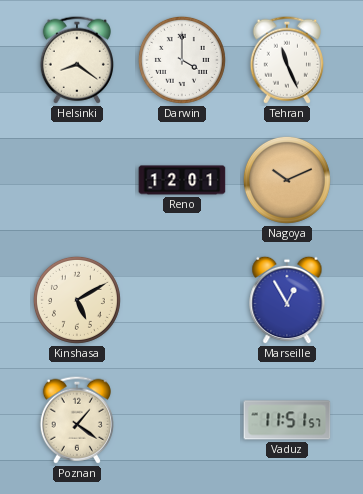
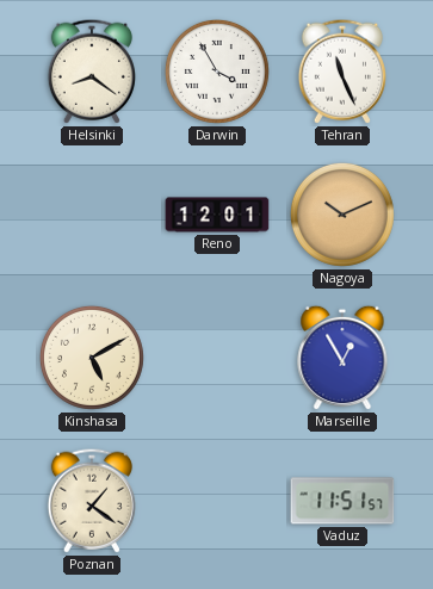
Darwin: 4:00 -> 3:55
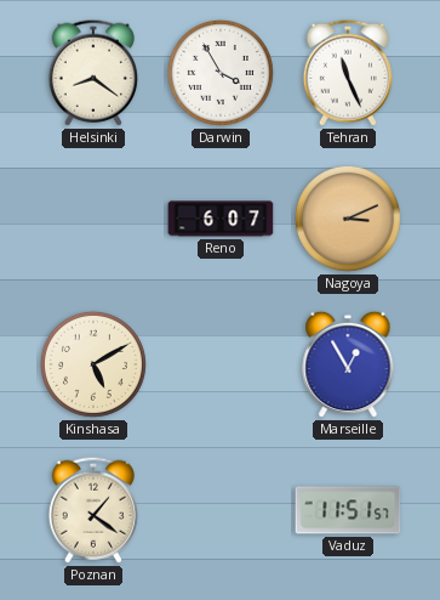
Reno: 12:01 -> 6:07
Nagoya: 10:11 -> 3:11
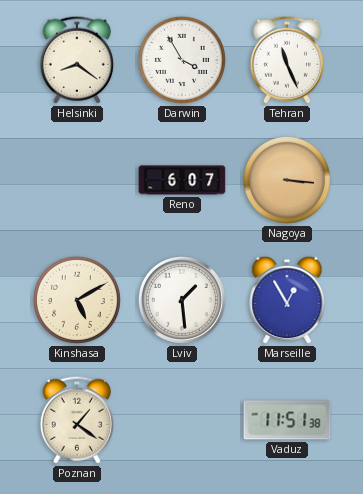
Nagoya: 3:11 -> 3:16
Lviv: none -> 1:29
Vaduz: 11:51:57 -> 11:51:38
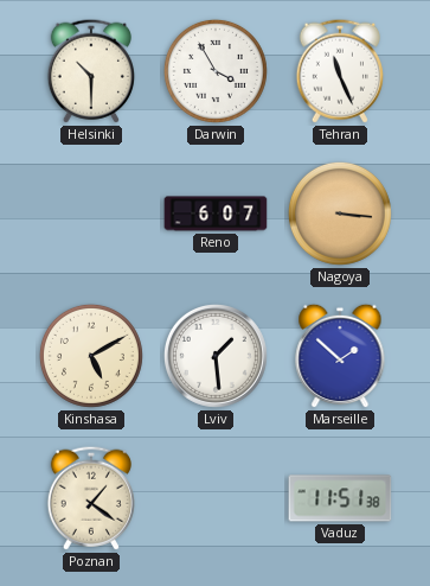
Helsinki: 8:21 -> 10:30
Marseille: 12:55 -> 1:52
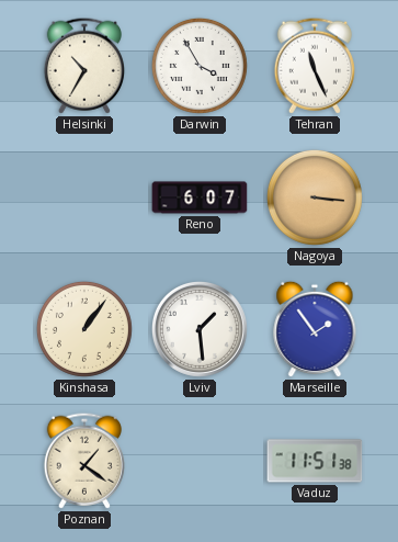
Helsinki: 10:30 -> 10:35
Kinshasa: 5:10 -> 1:06
Marseille: 1:52 -> 1:54
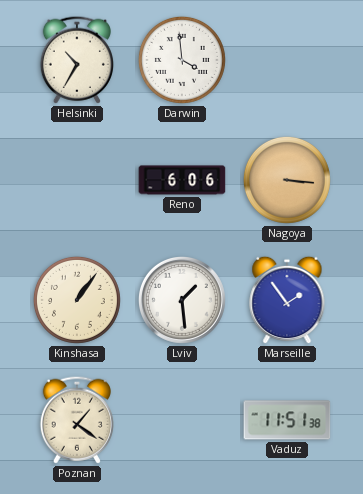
Darwin: 3:55 -> 3:59
Tehran: 11:26 -> none
Reno: 6:07 -> 6:06
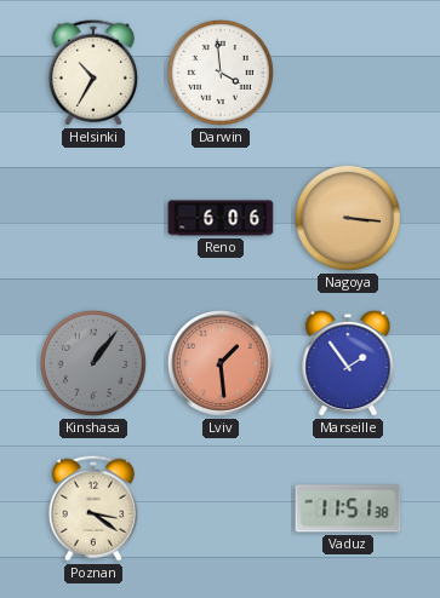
Kinshasa dial: cream -> grey
Lviv dial: white -> salmon
Poznan: 1:21 -> 3:21
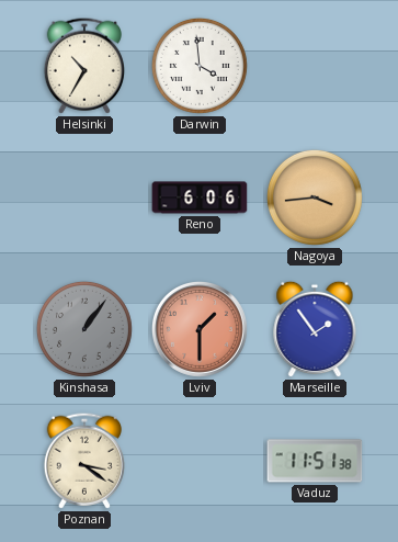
Nagoya: 3:16 -> 3:44
Lviv: 1:29 -> 1:30
